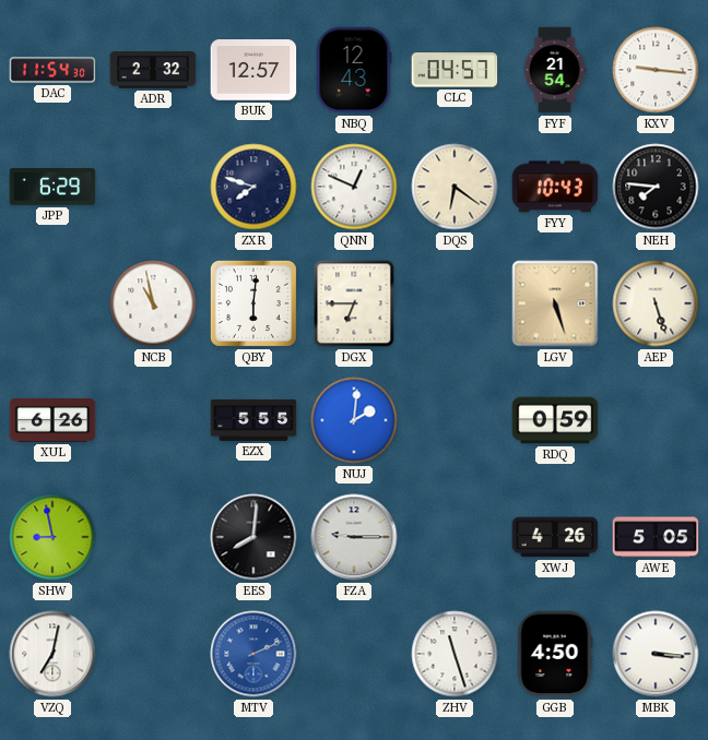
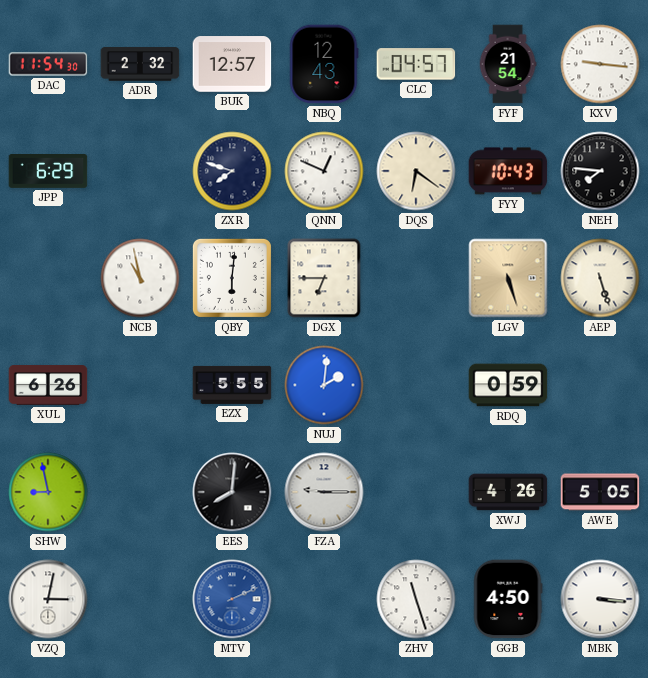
VZQ: 7:02 -> 3:02
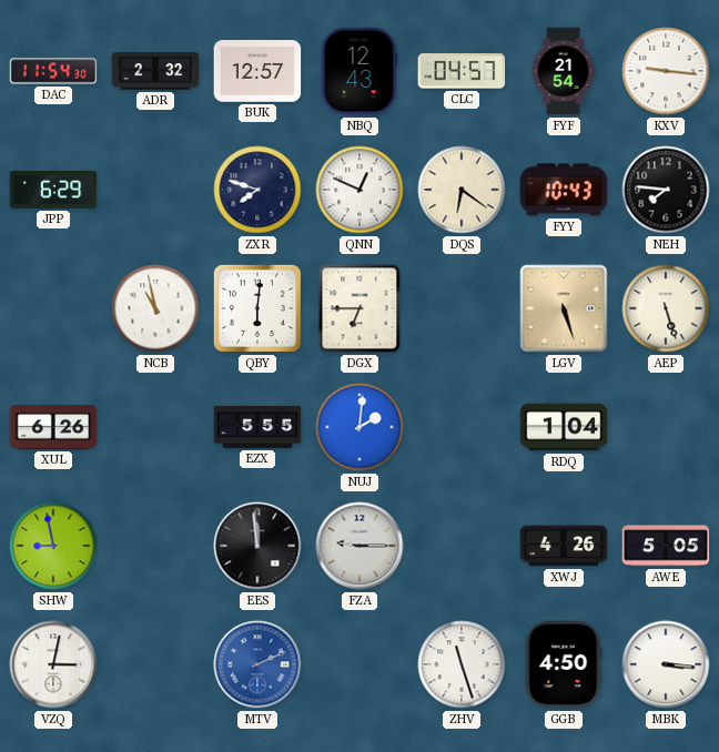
RDQ: 0:59 -> 1:04
EES: 8:01 -> 11:59
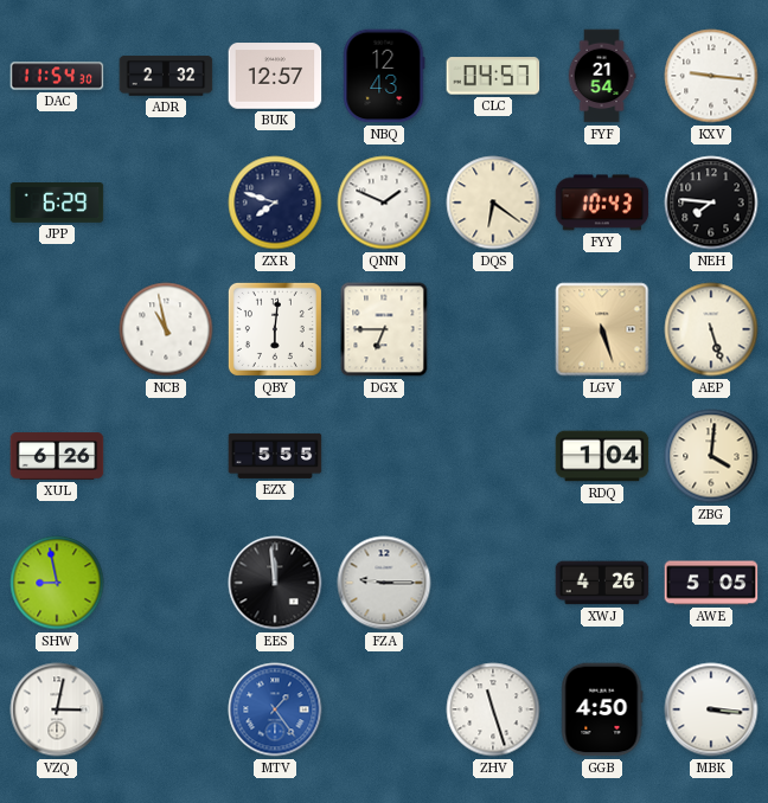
QNN: 12:49 -> 1:49
NUJ: 2:01 -> none
ZBG: none -> 4:01
MTV: 2:11 -> 1:24
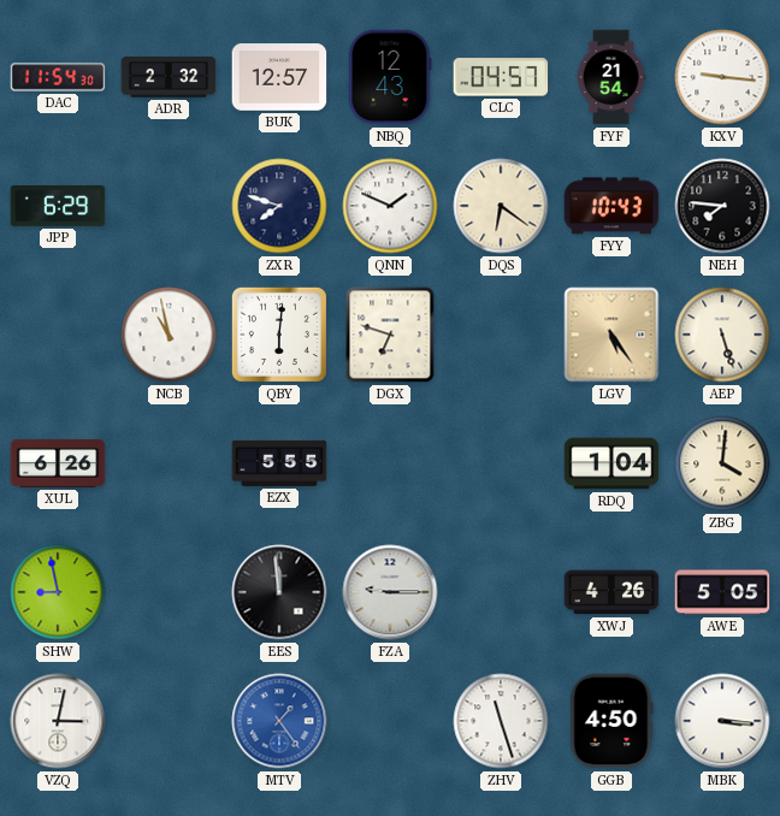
DGX: 6:45 -> 6:48
LGV: 5:27 -> 5:24
